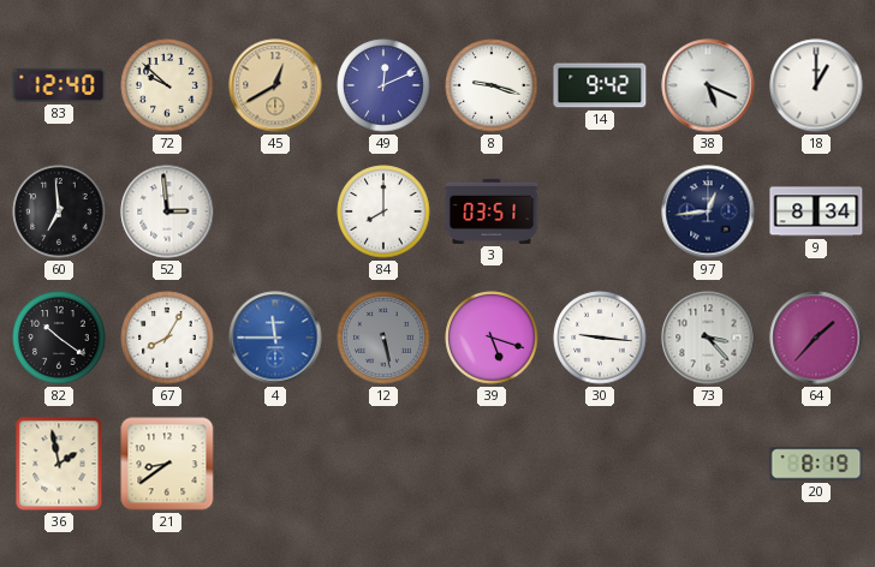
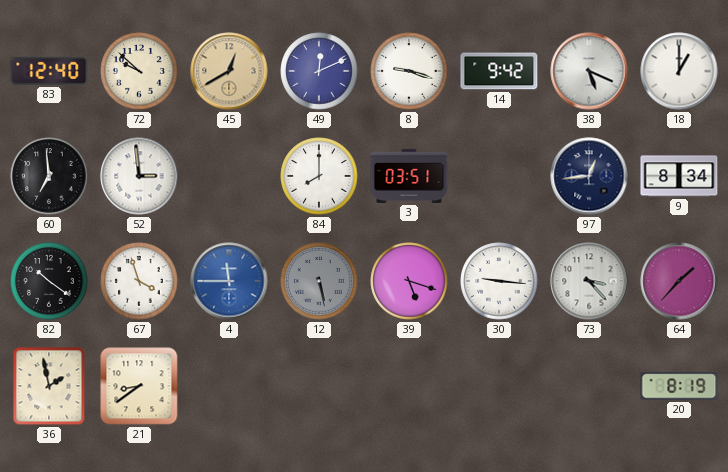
67: 8:05 -> 3:57
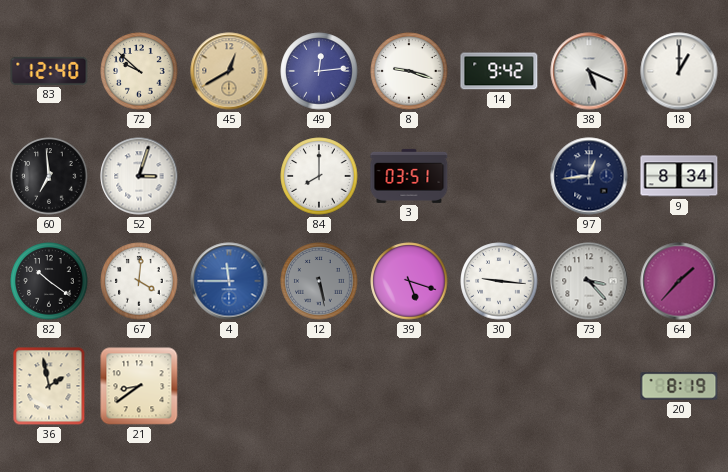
49: 12:11 -> 12:14
52: 2:59 -> 3:03
67: 3:57 -> 4:01
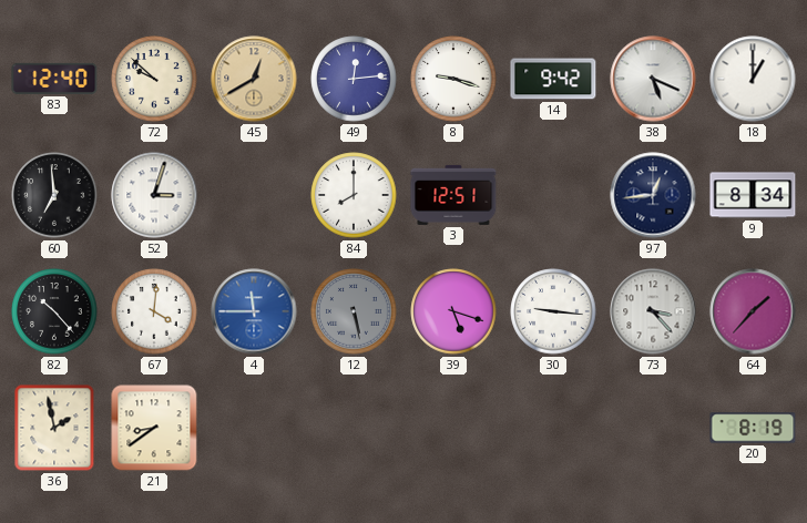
3: 03:51 -> 12:51
82: 10:21 -> 10:23
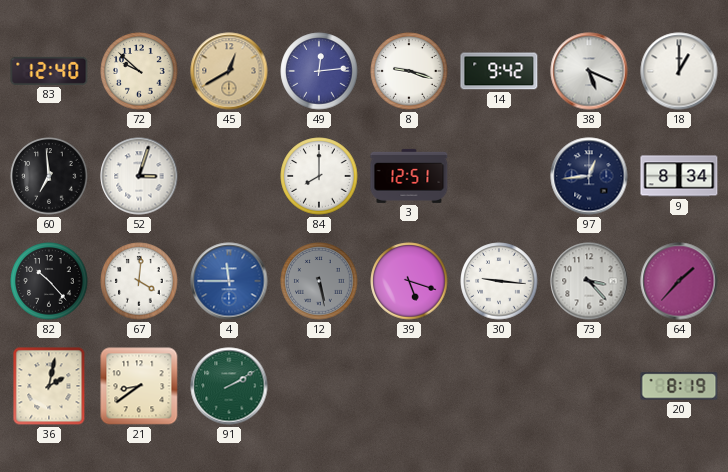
36: 1:58 -> 2:02
91: none -> 2:10
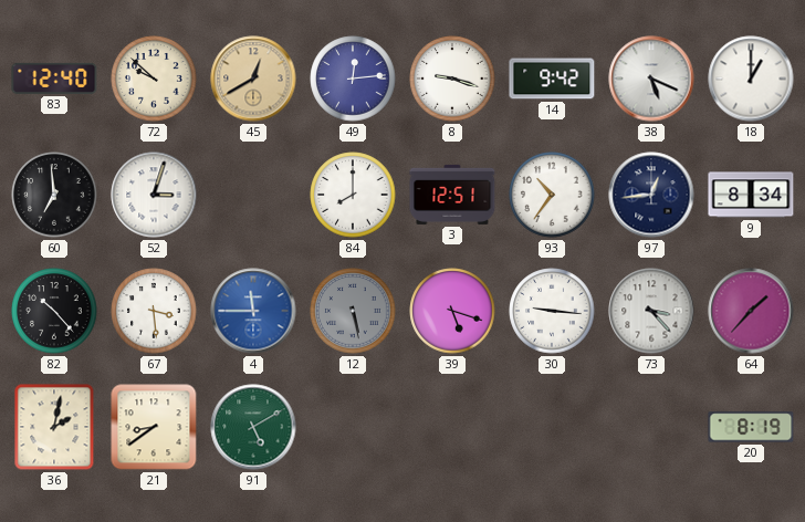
93: none -> 10:36
67: 4:01 -> 3:29
91: 2:10 -> 5:10
